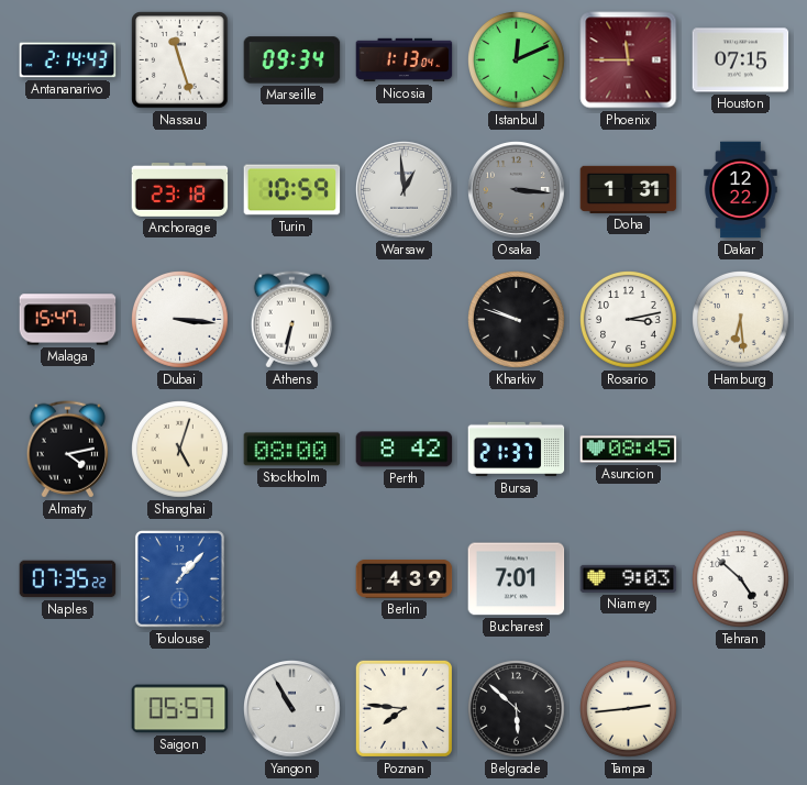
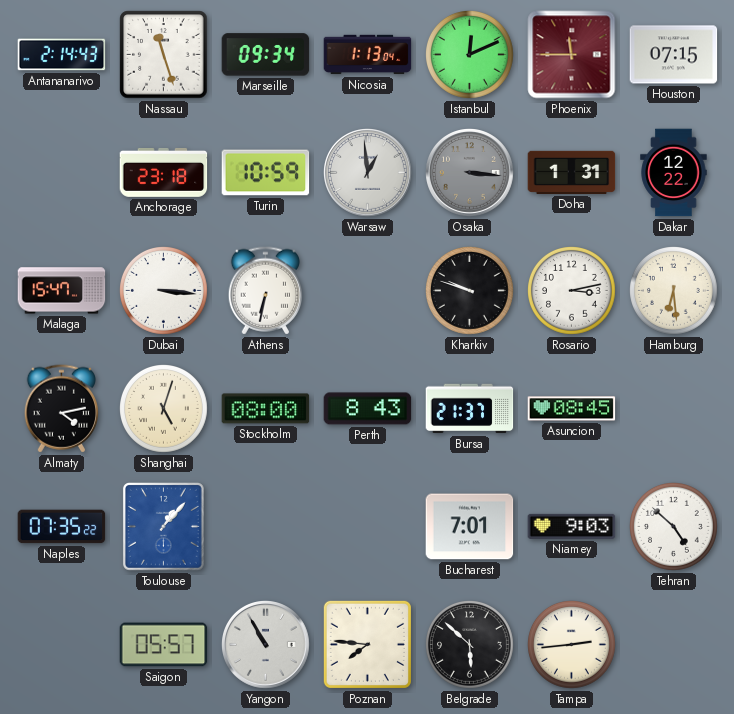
Perth: 8:42 -> 8:43
Berlin: 4:39 -> none
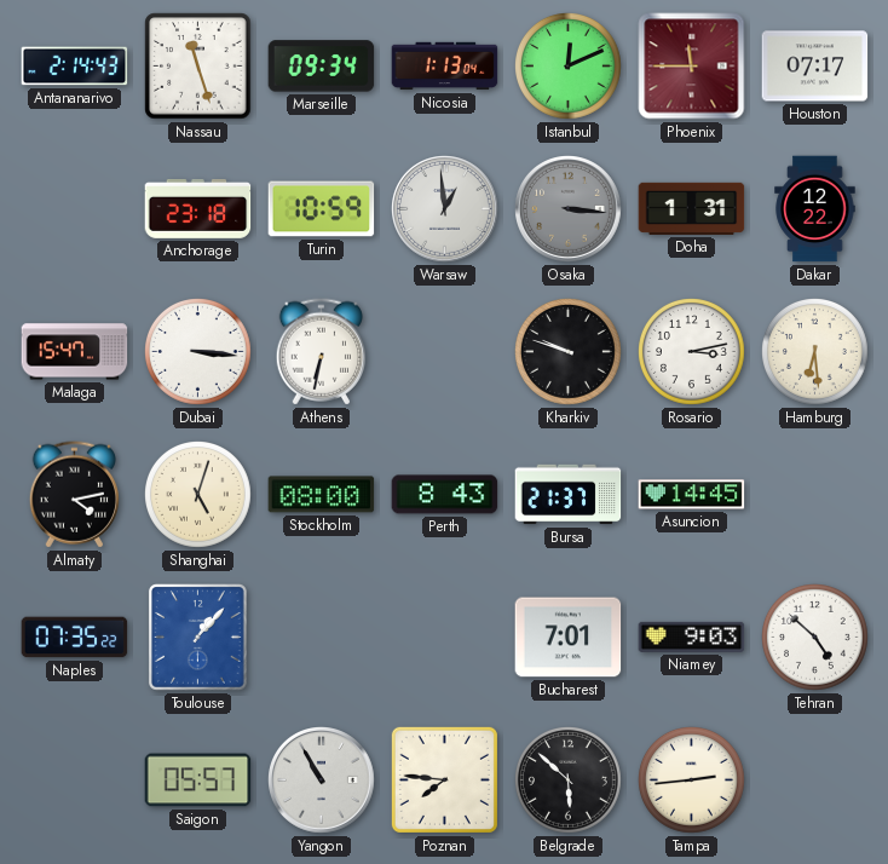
Houston: 07:15 -> 07:17
Asuncion: 08:45 -> 14:45
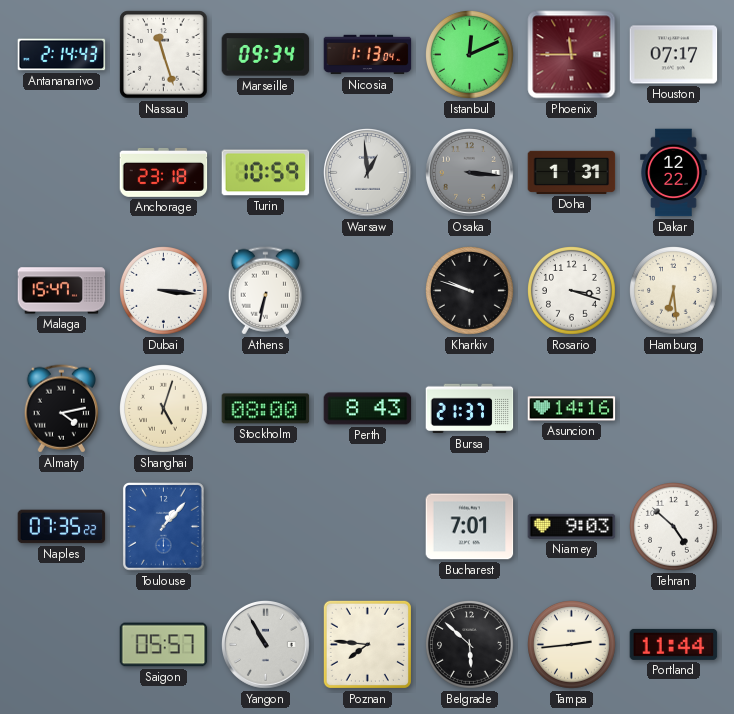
Rosario: 3:13 -> 3:18
Asuncion: 14:45 -> 14:16
Portland: none -> 11:44
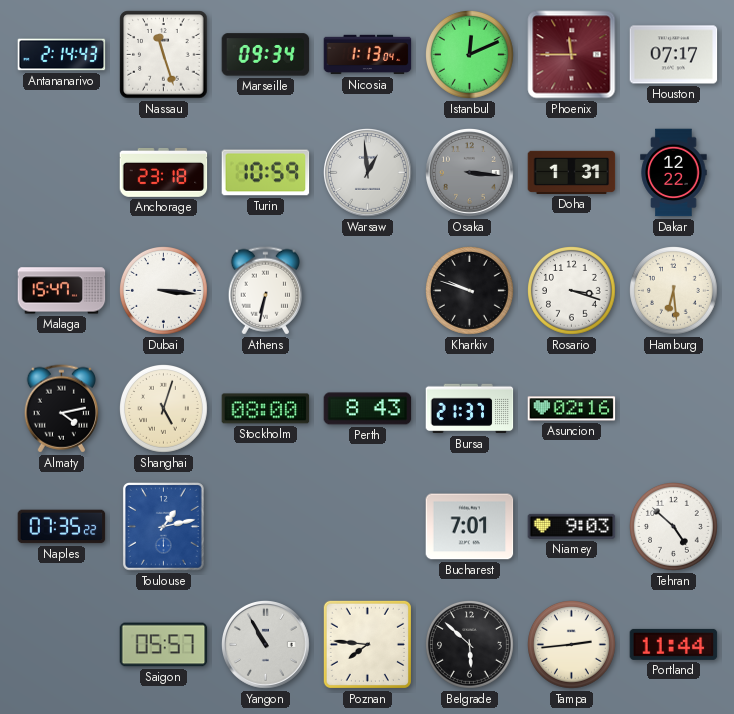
Asuncion: 14:16 -> 02:16
Toulouse: 1:07 -> 1:13
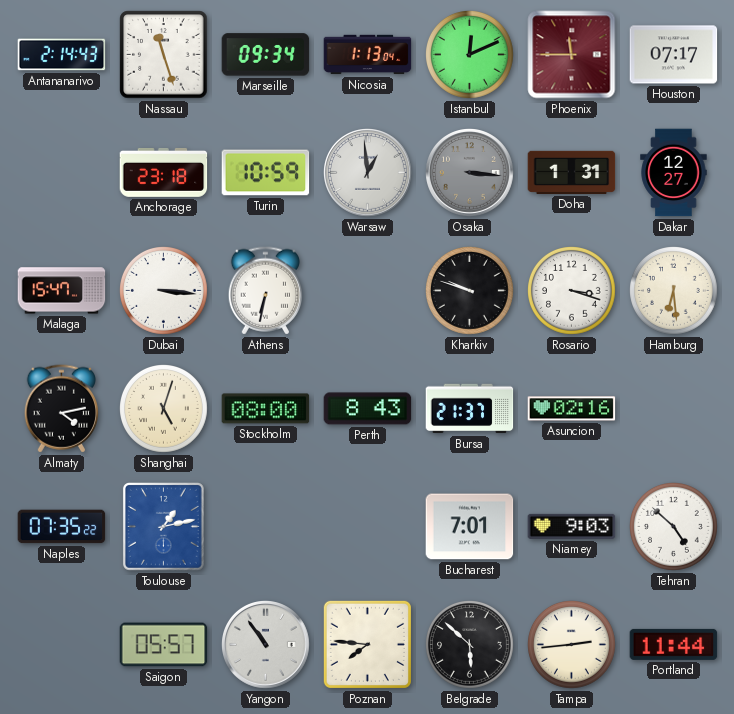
Dakar: 12:22 -> 12:27
Yangon: 10:55 -> 10:54
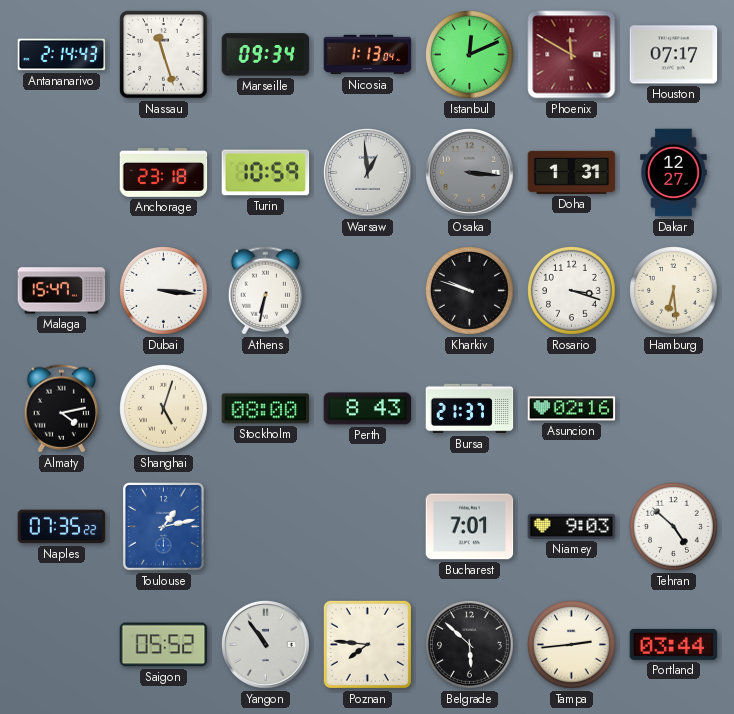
Phoenix: 11:45 -> 11:50
Saigon: 05:57 -> 05:52
Portland: 11:44 -> 03:44
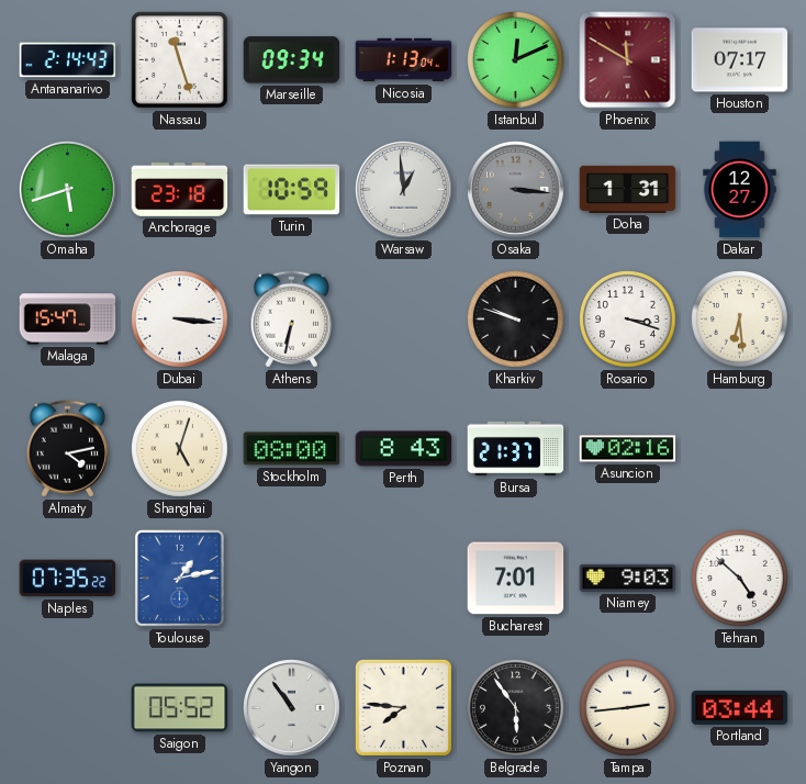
Omaha: none -> 5:42
Belgrade: 5:52 -> 5:54
